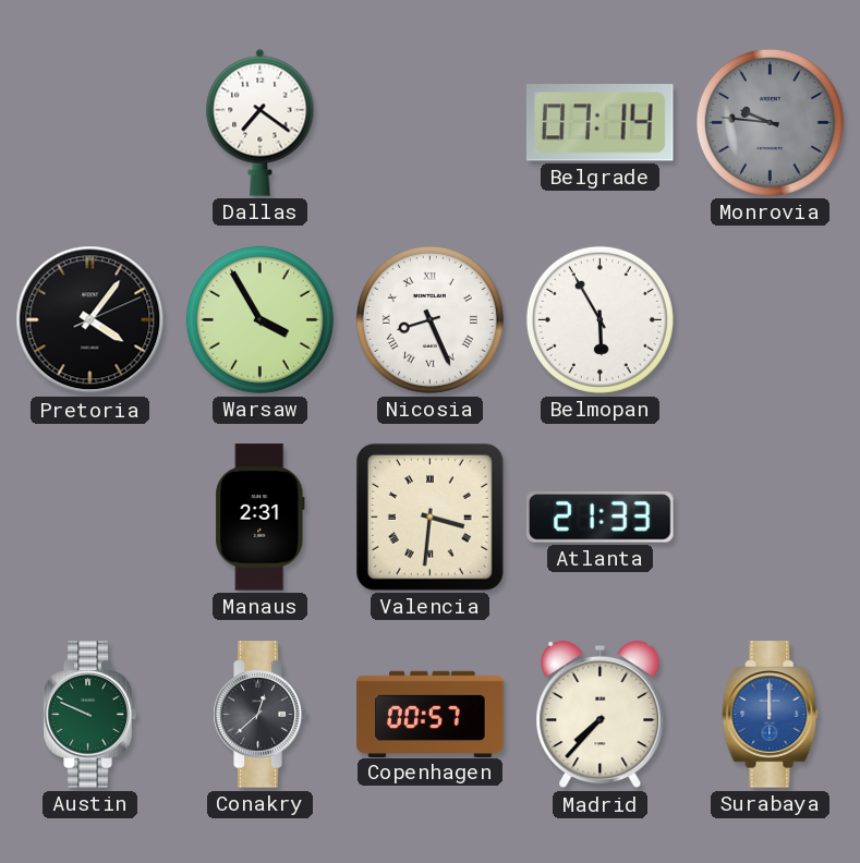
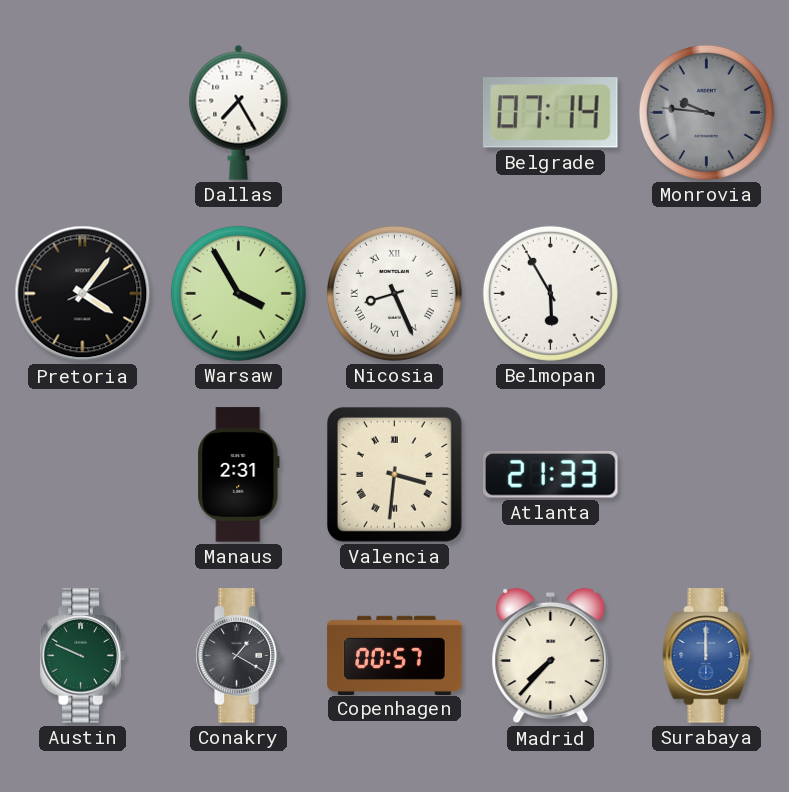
Dallas: 7:21 -> 7:25
Conakry: 12:38 -> 1:20
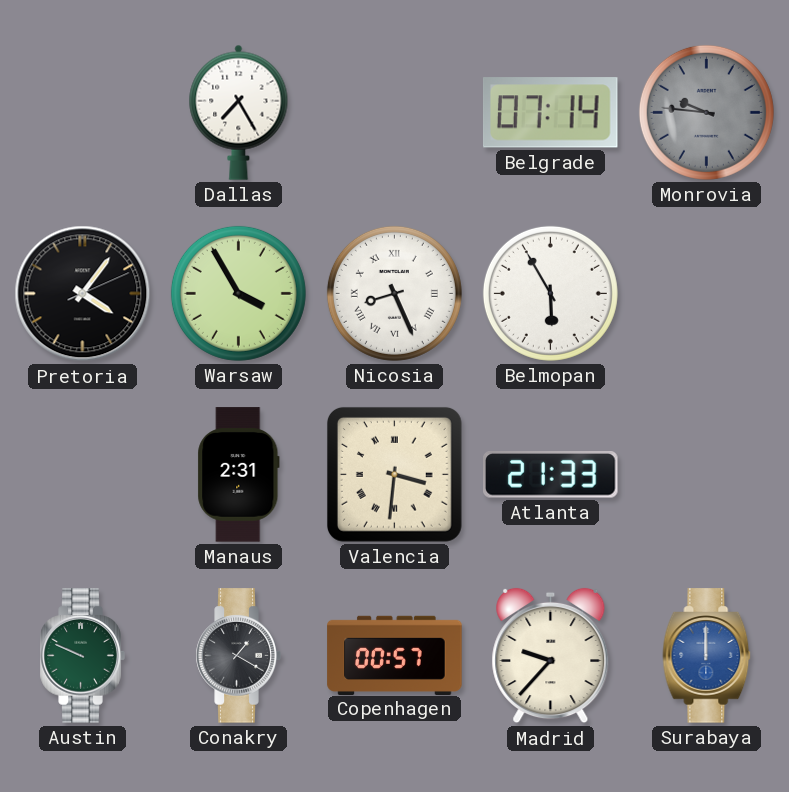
Madrid: 7:37 -> 9:37
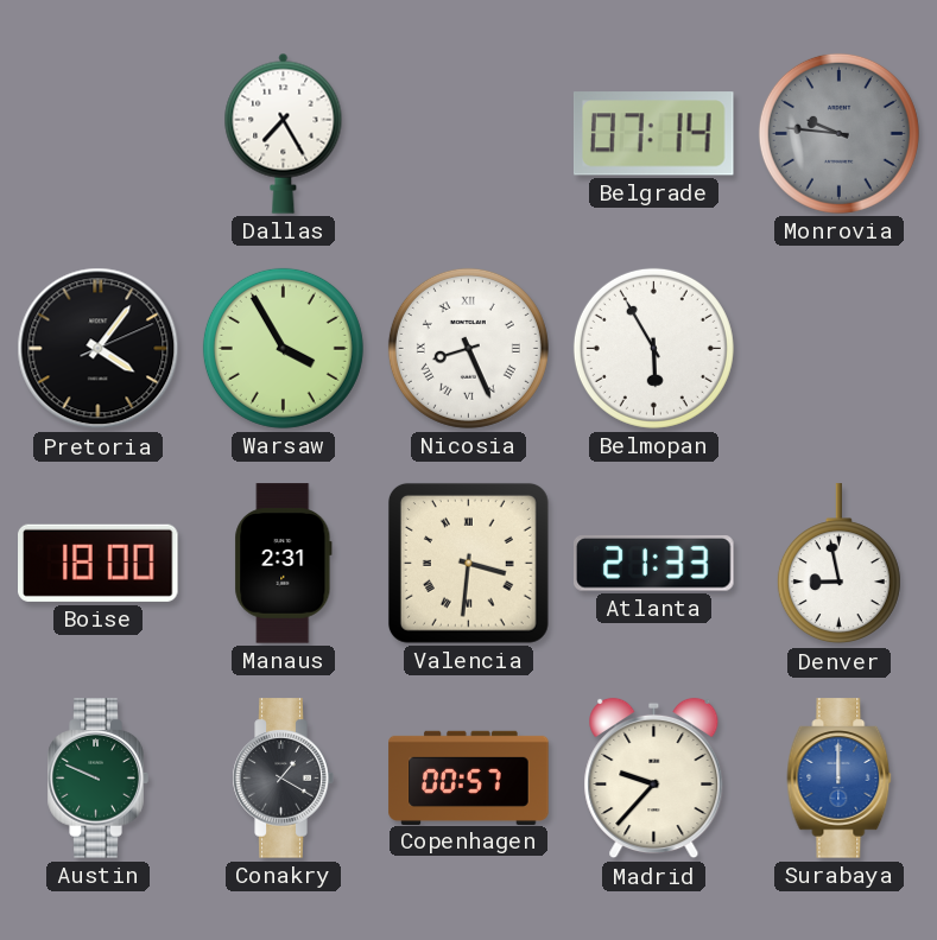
Boise: none -> 18:00
Denver: none -> 8:58
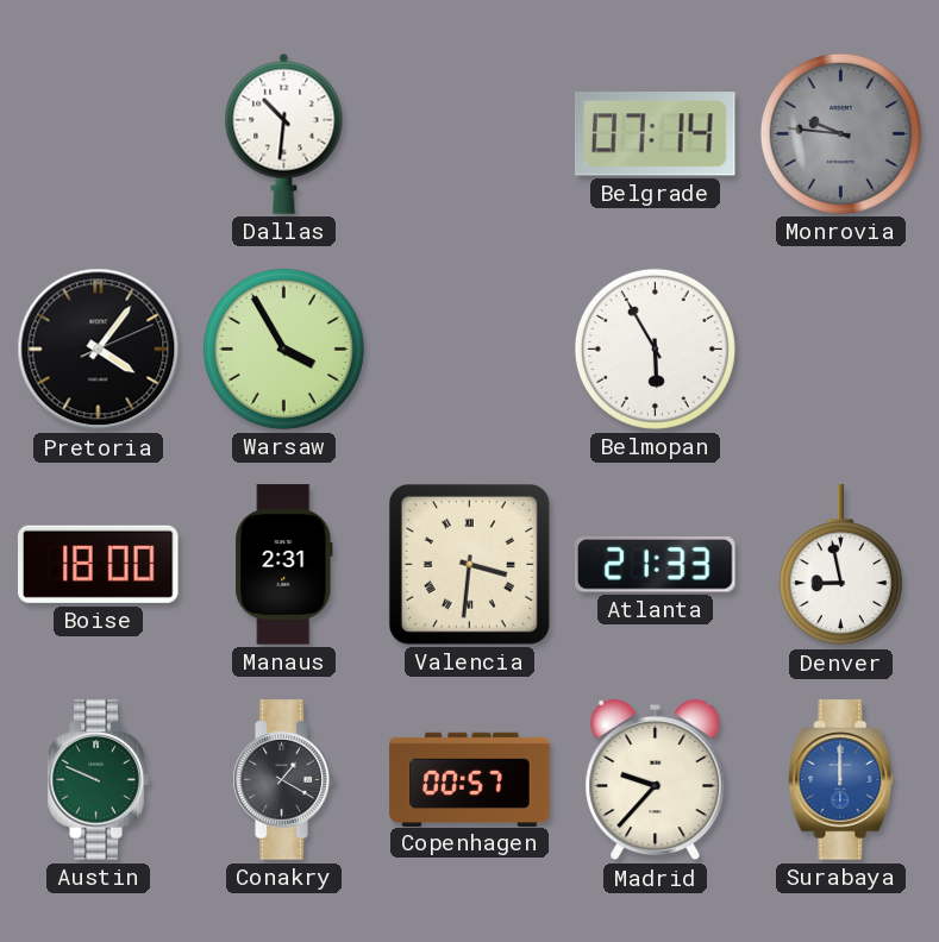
Dallas: 7:25 -> 10:31
Nicosia: 8:26 -> none
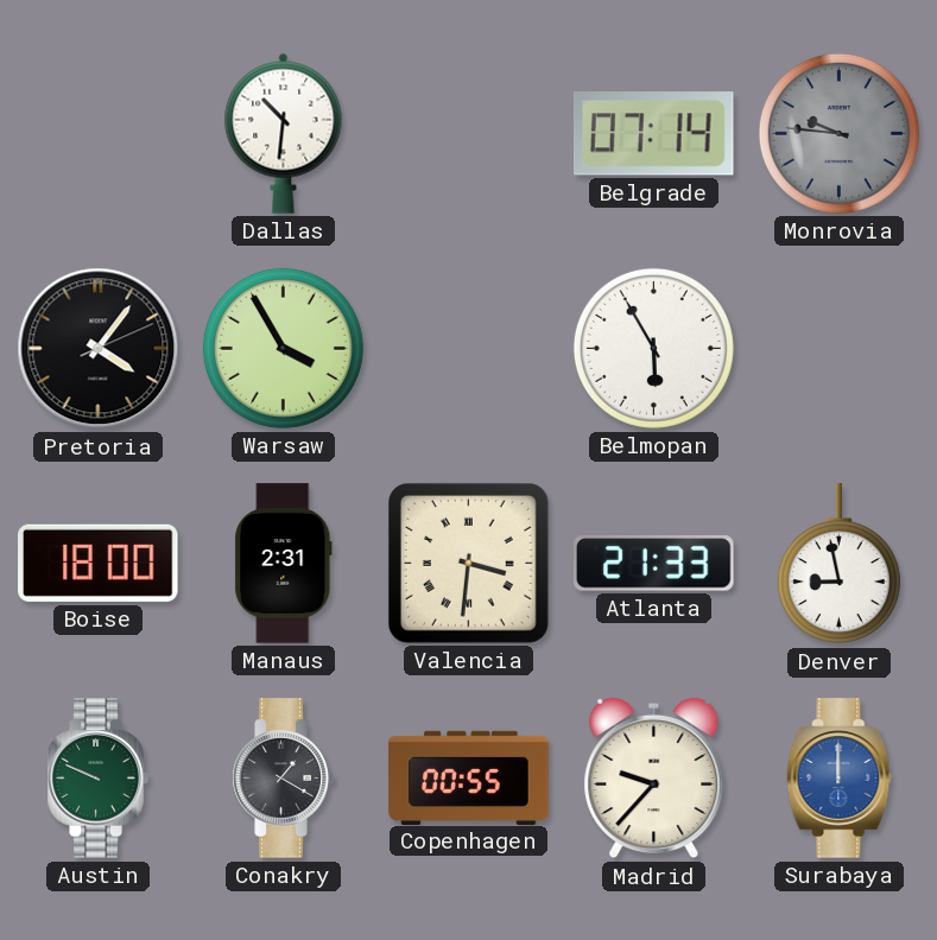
Copenhagen: 00:57 -> 00:55
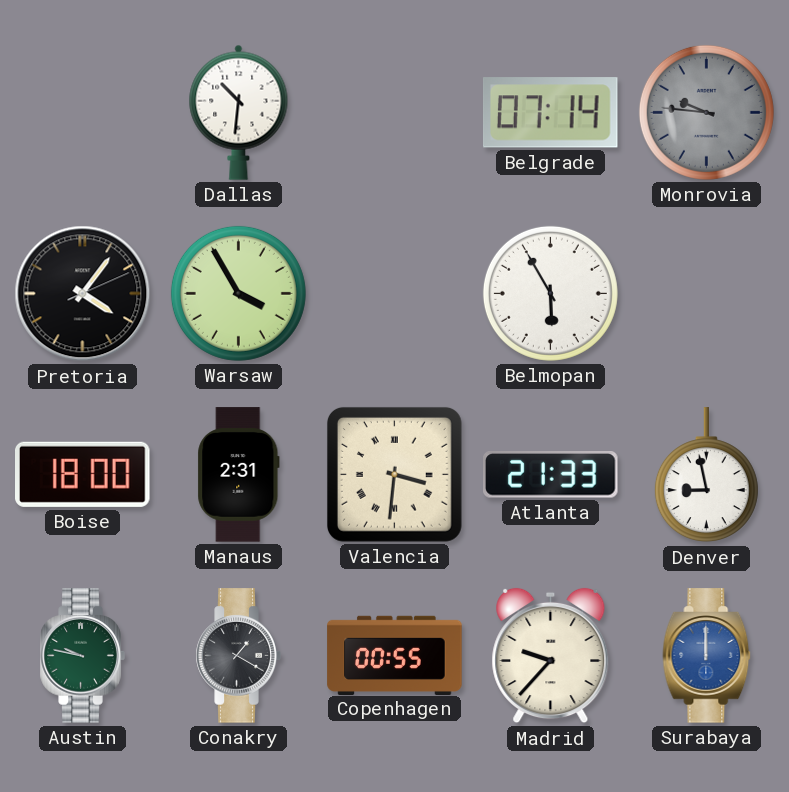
Austin: 9:49 -> 9:47
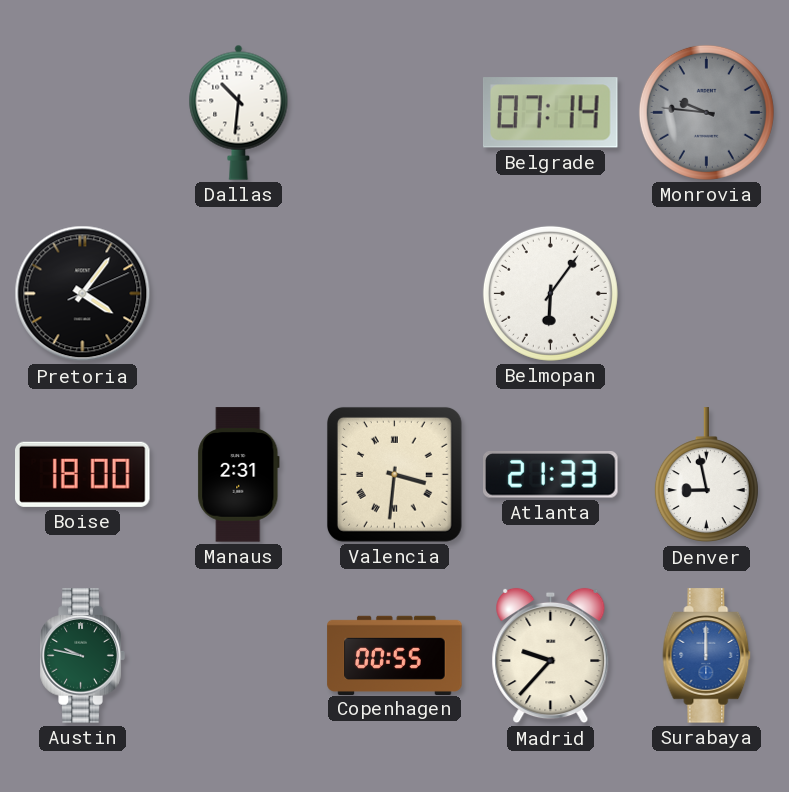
Warsaw: 3:55 -> none
Belmopan: 5:55 -> 6:06
Conakry: 1:20 -> none
